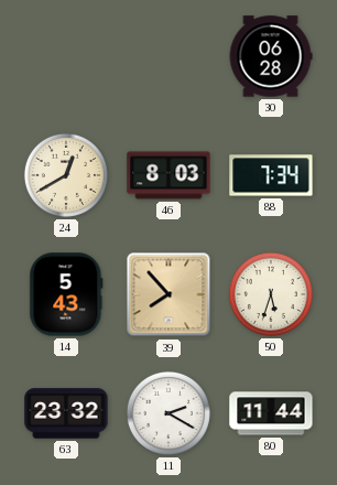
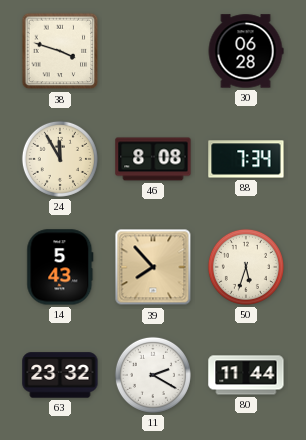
38: none -> 3:48
24: 12:40 -> 11:55
46: 8:03 -> 8:08
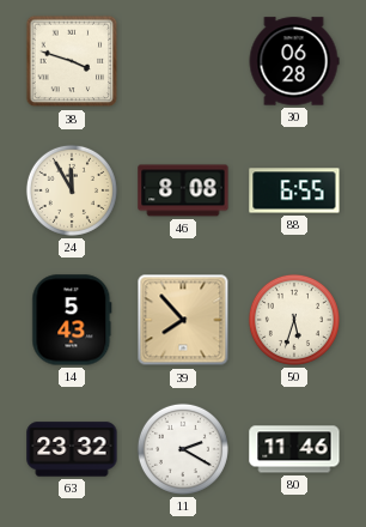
88: 7:34 -> 6:55
80: 11:44 -> 11:46
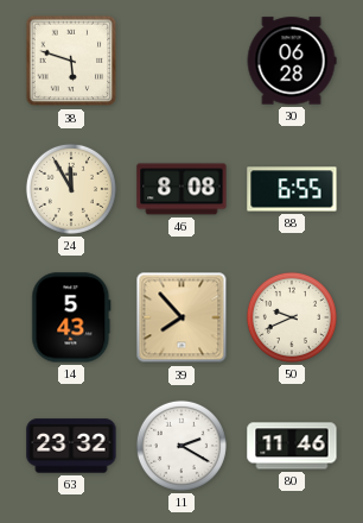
38: 3:48 -> 5:48
50: 5:33 -> 9:41
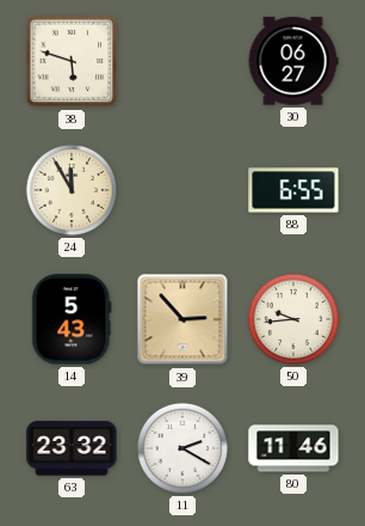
30: 06:28 -> 06:27
46: 8:08 -> none
39: 7:53 -> 2:53
50: 9:41 -> 9:44
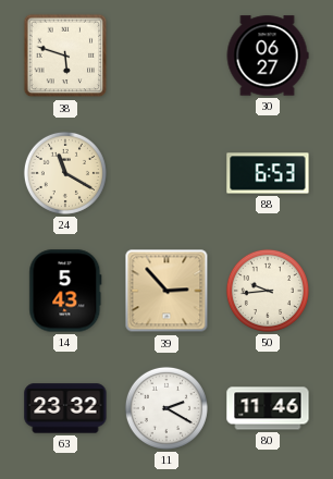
24: 11:55 -> 11:20
88: 6:55 -> 6:53
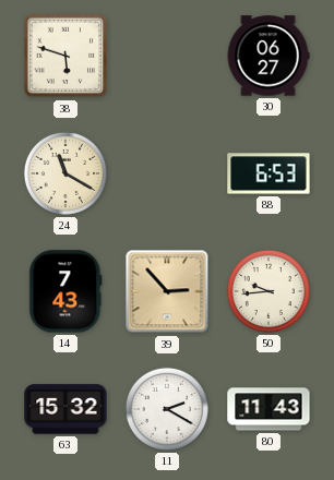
14: 5:43 -> 7:43
63: 23:32 -> 15:32
80: 11:46 -> 11:43
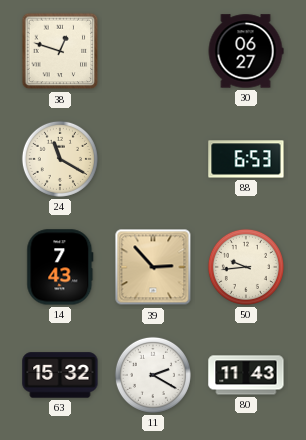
38: 5:48 -> 12:48
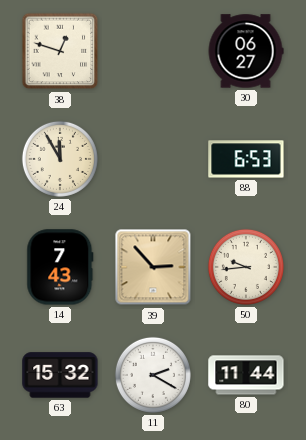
24: 11:20 -> 11:55
80: 11:43 -> 11:44
